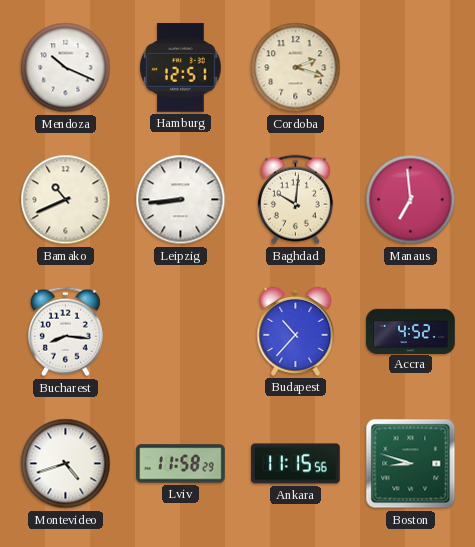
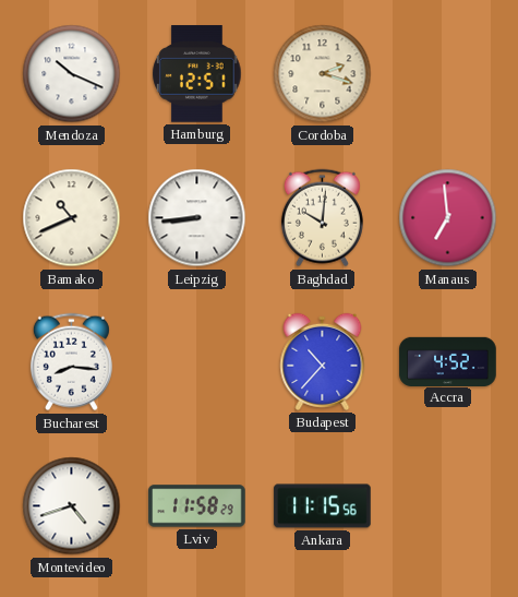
Boston: 8:48 -> none
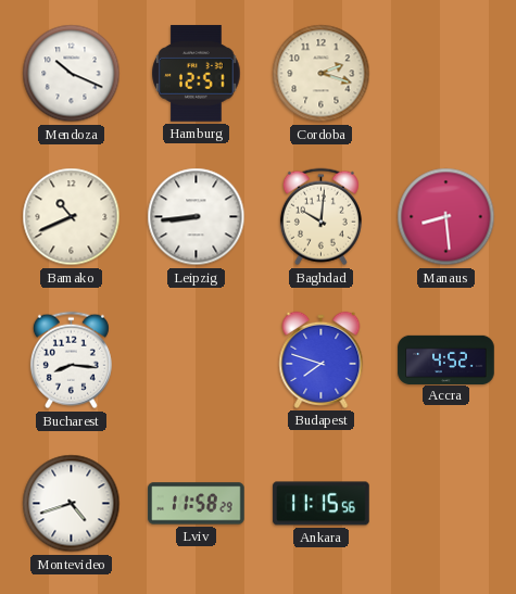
Manaus: 6:59 -> 8:29
Budapest: 10:37 -> 7:48
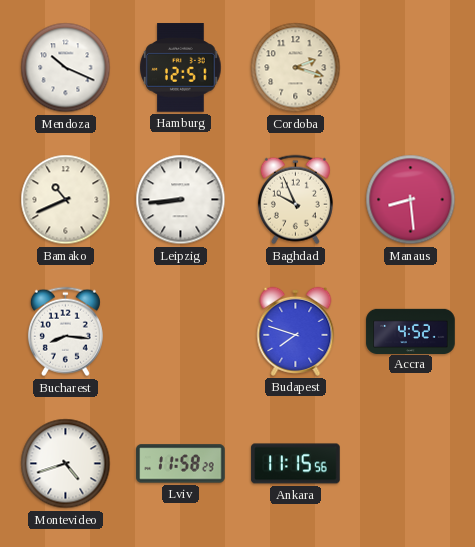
Baghdad: 10:01 -> 9:56
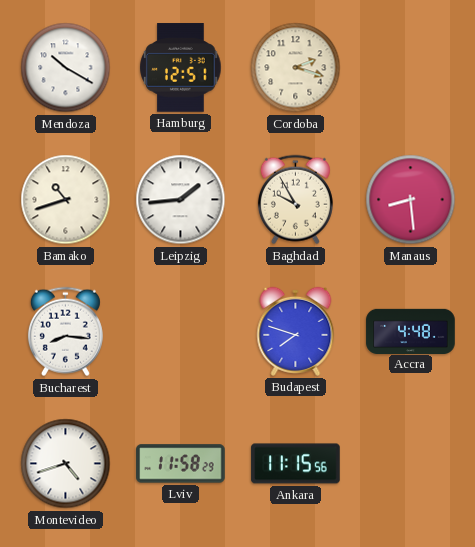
Mendoza: 10:19 -> 10:20
Bamako: 10:41 -> 10:42
Leipzig: 8:44 -> 1:44
Baghdad: 9:56 -> 9:55
Accra: 4:52 -> 4:48
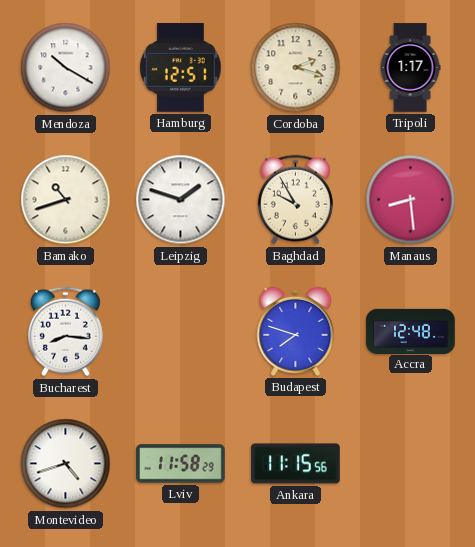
Tripoli: none -> 1:17
Leipzig: 1:44 -> 1:48
Accra: 4:48 -> 12:48
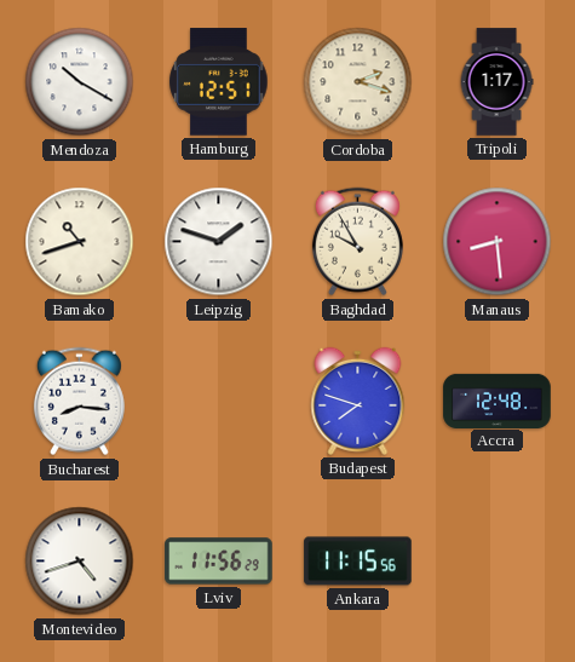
Lviv: 11:58 -> 11:56
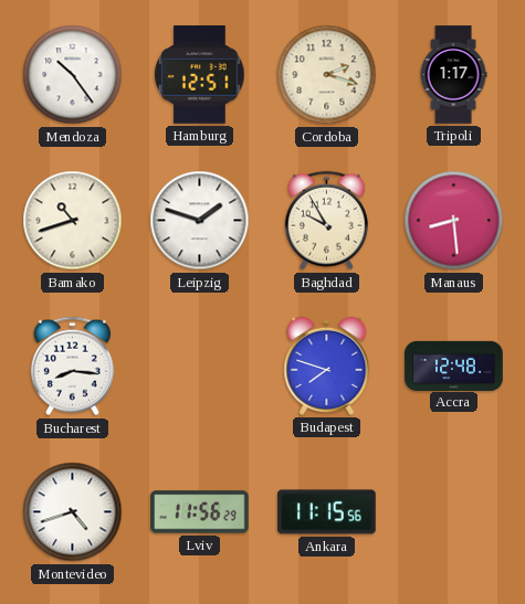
Mendoza: 10:20 -> 10:24
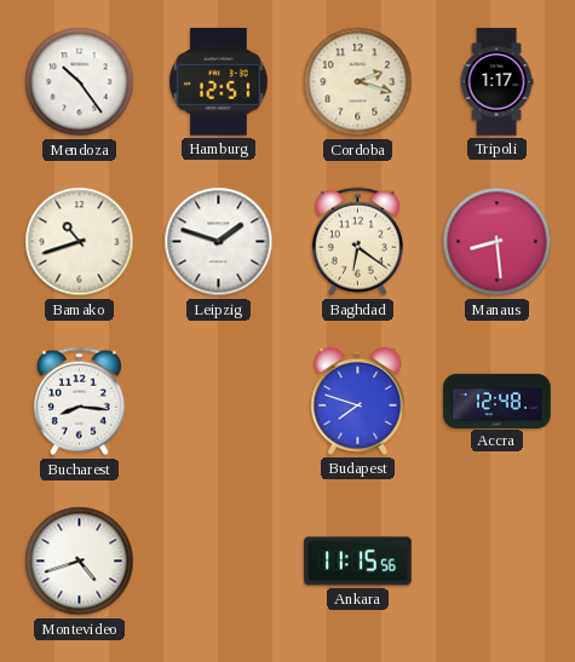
Baghdad: 9:55 -> 6:21
Lviv: 11:56 -> none
